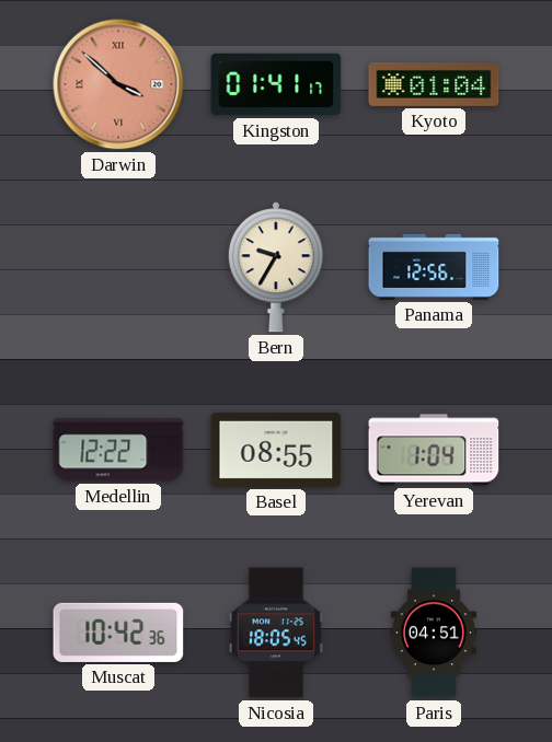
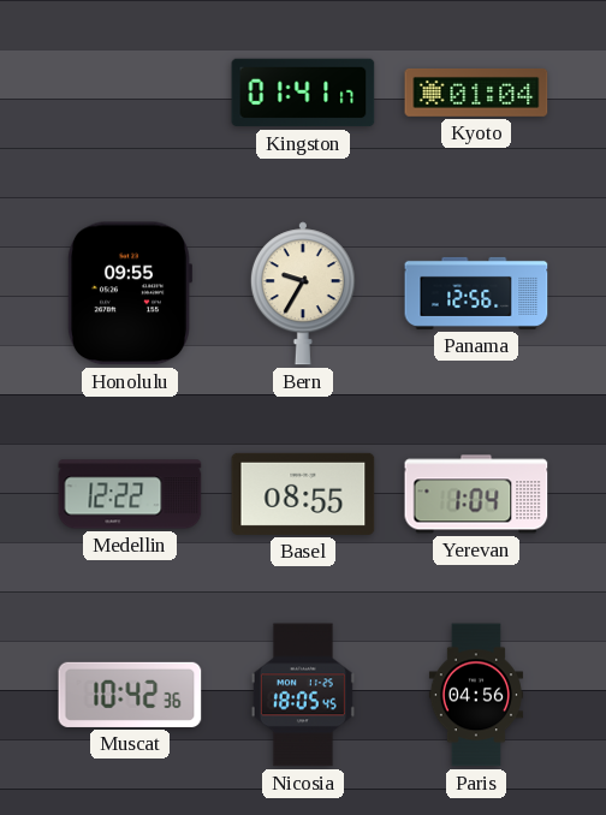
Darwin: 3:52 -> none
Honolulu: none -> 09:55
Paris: 04:51 -> 04:56
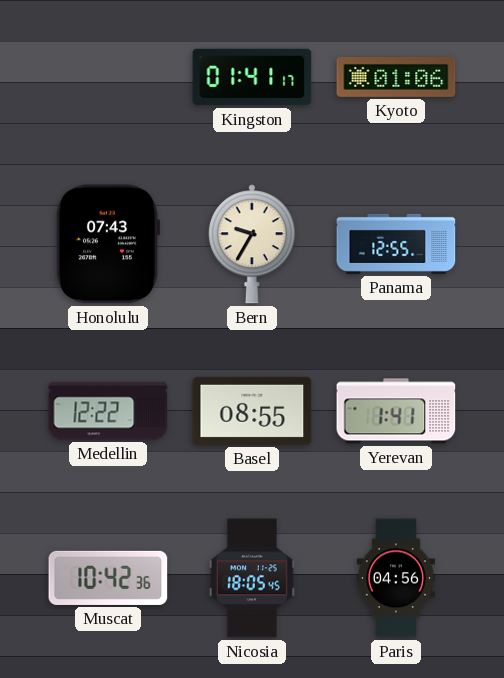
Kyoto: 01:04 -> 01:06
Honolulu: 09:55 -> 07:43
Panama: 12:56 -> 12:55
Yerevan: 1:04 -> 1:41
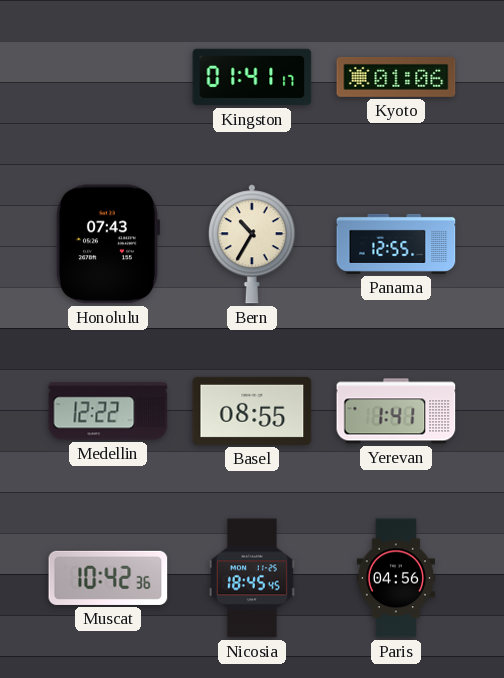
Bern: 9:35 -> 10:35
Nicosia: 18:05 -> 18:45
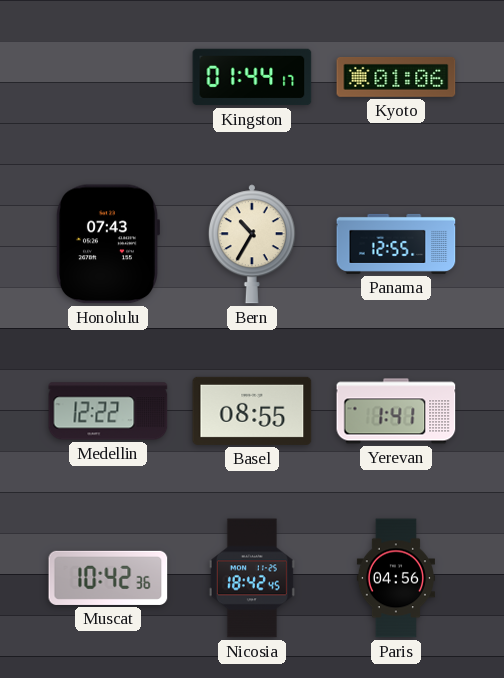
Kingston: 01:41 -> 01:44
Nicosia: 18:45 -> 18:42
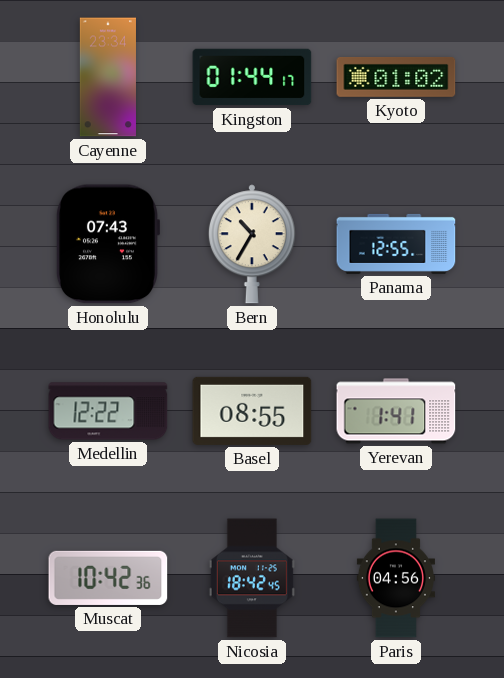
Cayenne: none -> 23:34
Kyoto: 01:06 -> 01:02
